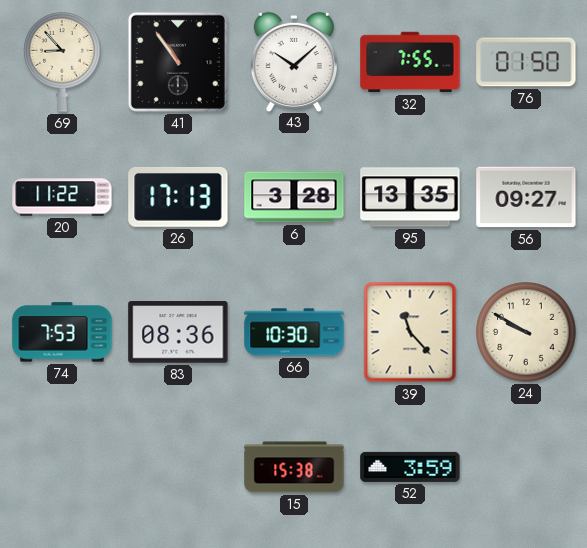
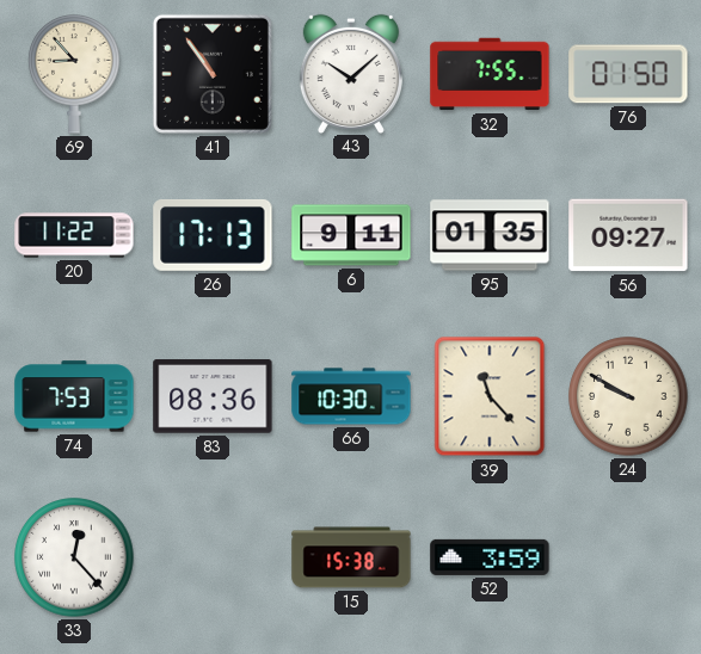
6: 3:28 -> 9:11
95: 13:35 -> 01:35
33: none -> 12:23
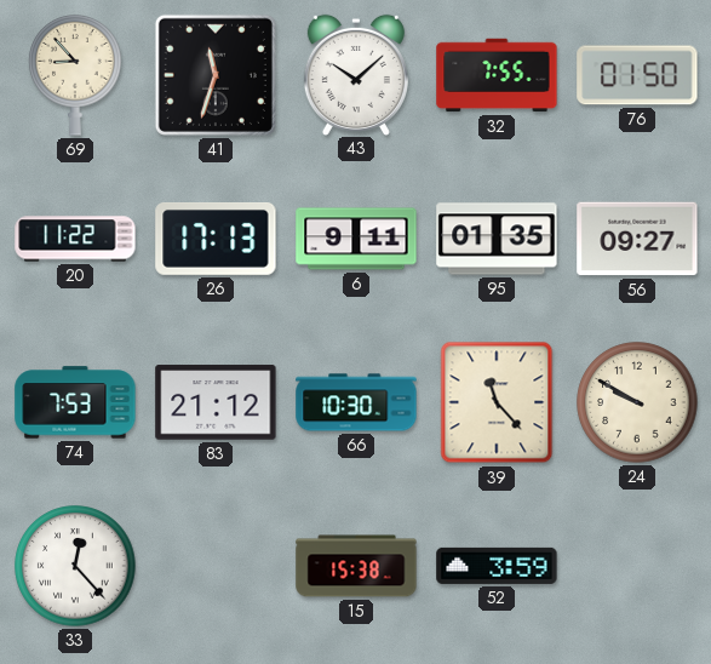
41: 10:54 -> 11:33
83: 08:36 -> 21:12
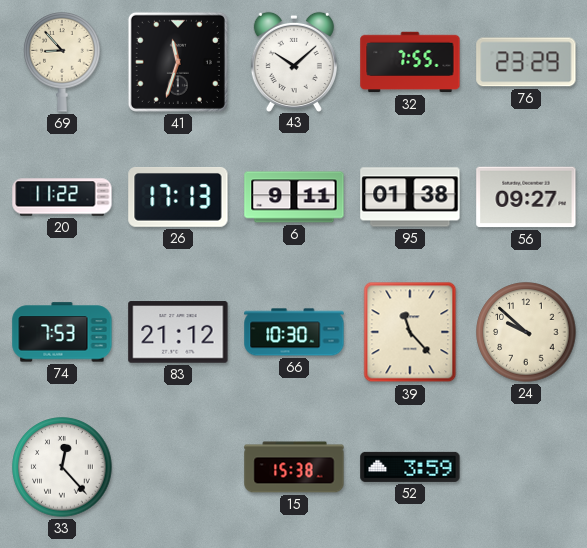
76: 01:50 -> 23:29
95: 01:35 -> 01:38
24: 9:50 -> 9:52
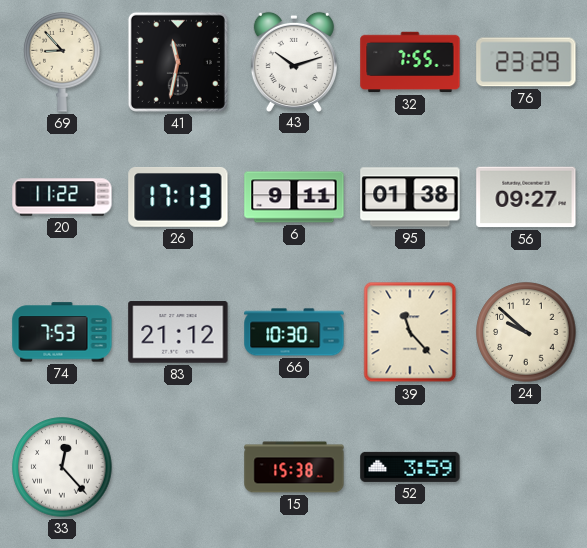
41: 11:33 -> 11:32
43: 10:08 -> 10:12
